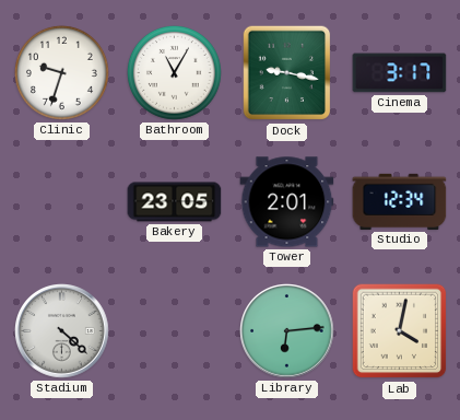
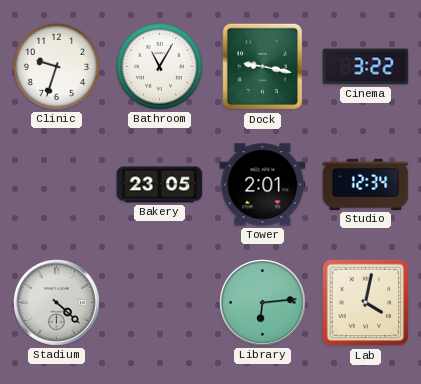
Cinema: 3:17 -> 3:22
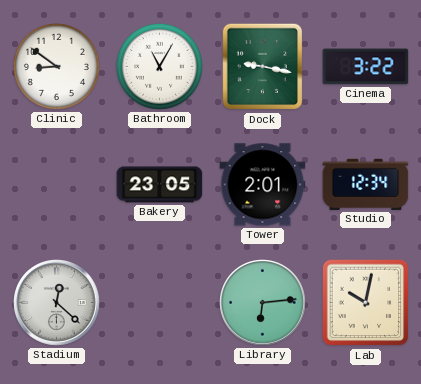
Clinic: 9:33 -> 8:51
Stadium: 4:22 -> 12:22
Lab: 4:02 -> 10:02
